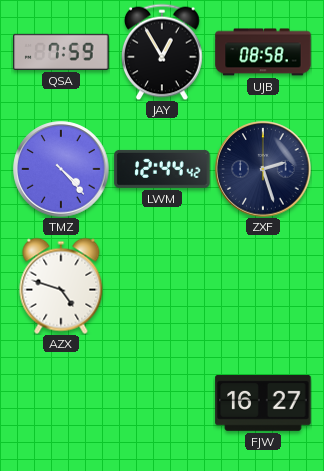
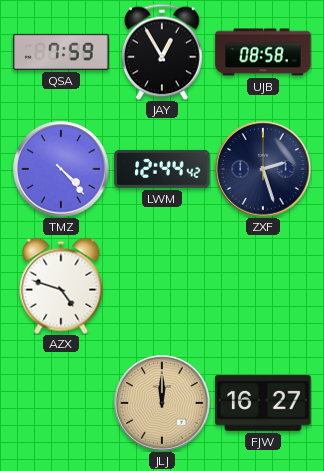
JLJ: none -> 12:00
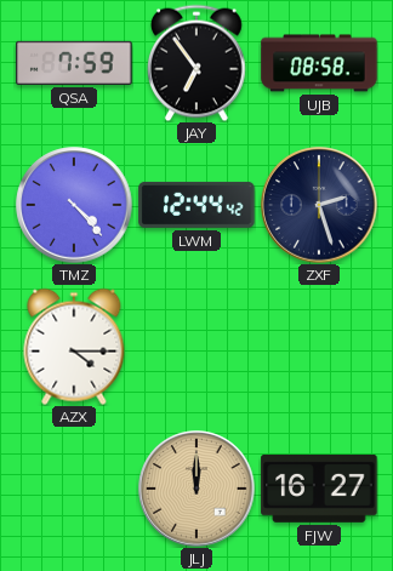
JAY: 12:55 -> 6:54
AZX: 4:48 -> 4:15
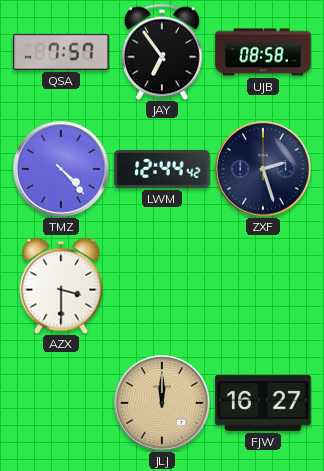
QSA: 7:59 -> 7:57
AZX: 4:15 -> 3:30
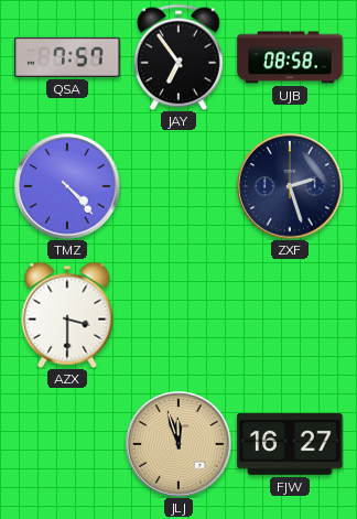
LWM: 12:44 -> none
JLJ: 12:00 -> 11:57
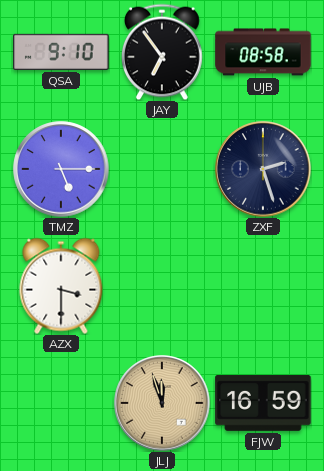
QSA: 7:57 -> 9:10
TMZ: 4:23 -> 5:15
FJW: 16:27 -> 16:59
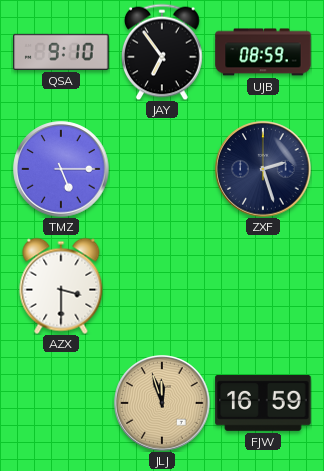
UJB: 08:58 -> 08:59
